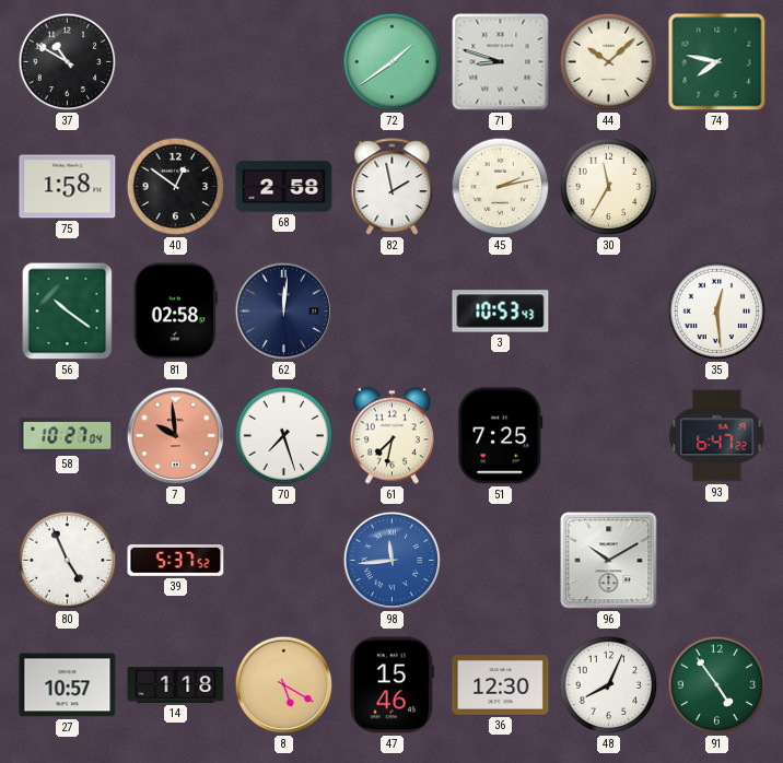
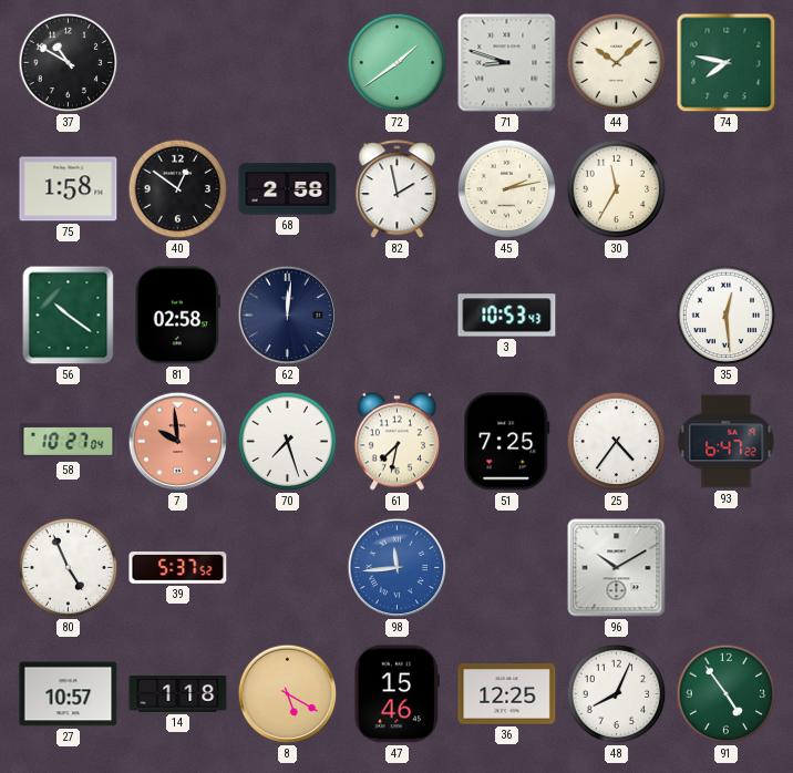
25: none -> 4:36
36: 12:30 -> 12:25
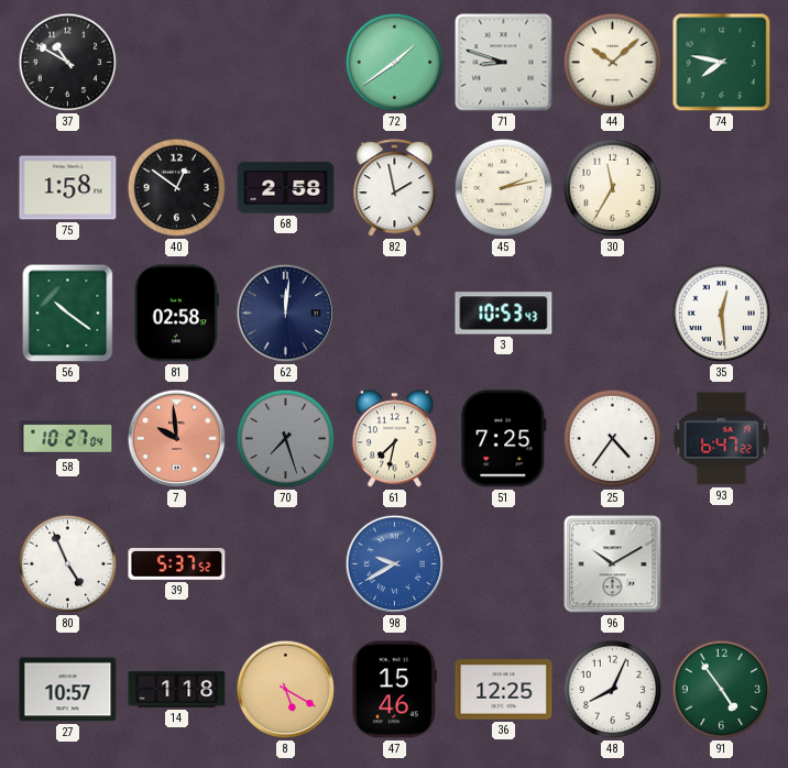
70 dial: white -> grey
98: 11:44 -> 9:40
